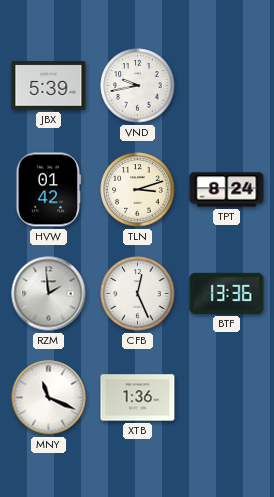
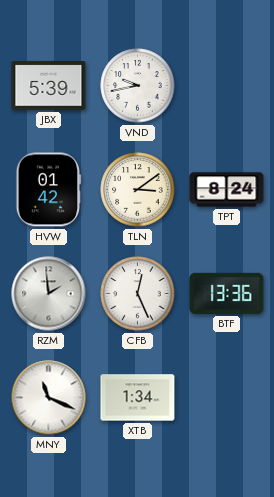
TLN: 3:12 -> 3:09
XTB: 1:36 -> 1:34
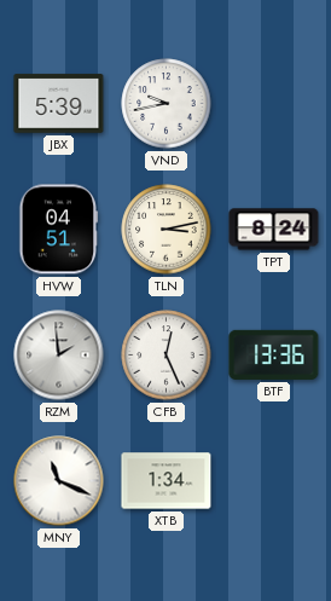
HVW: 01:42 -> 04:51
TLN: 3:09 -> 3:13
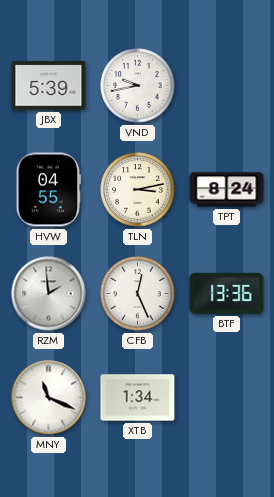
HVW: 04:51 -> 04:55
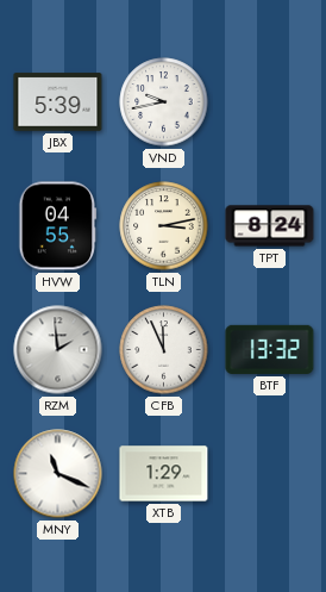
CFB: 12:26 -> 11:56
BTF: 13:36 -> 13:32
XTB: 1:34 -> 1:29
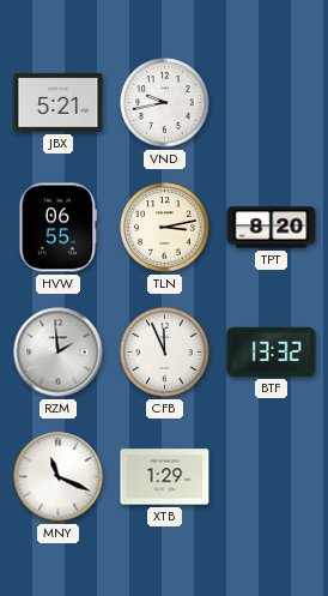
JBX: 5:39 -> 5:21
HVW: 04:55 -> 06:55
TPT: 8:24 -> 8:20
